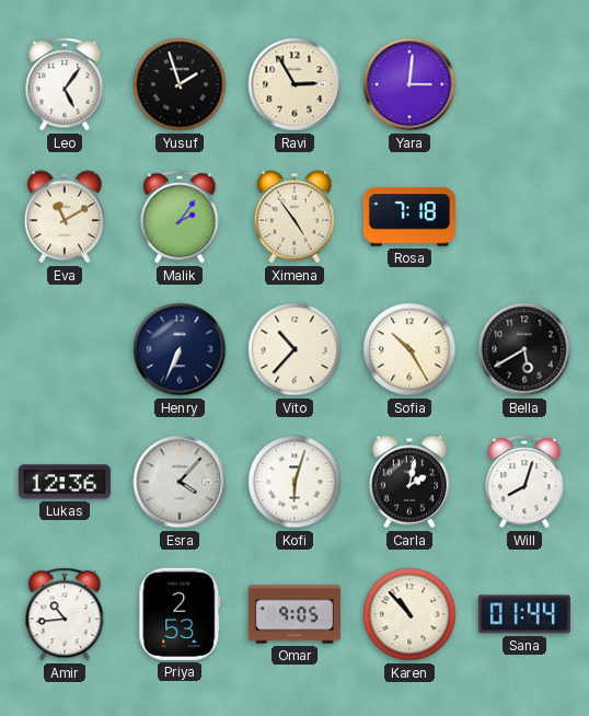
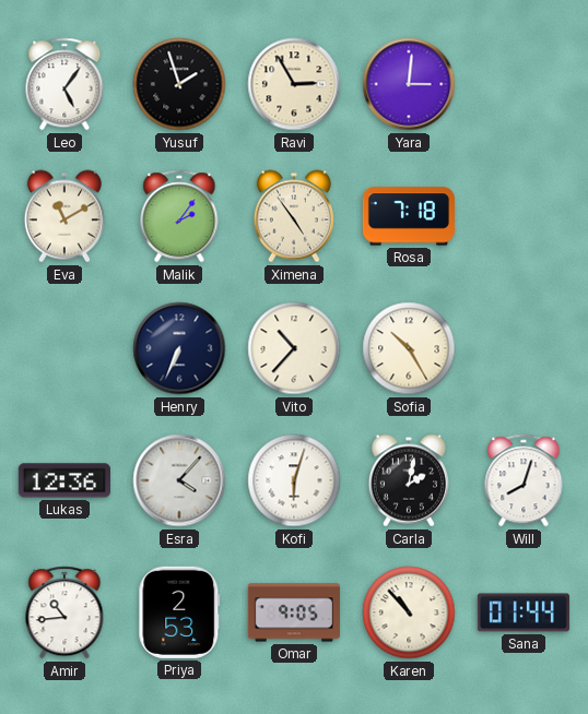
Bella: 5:40 -> none
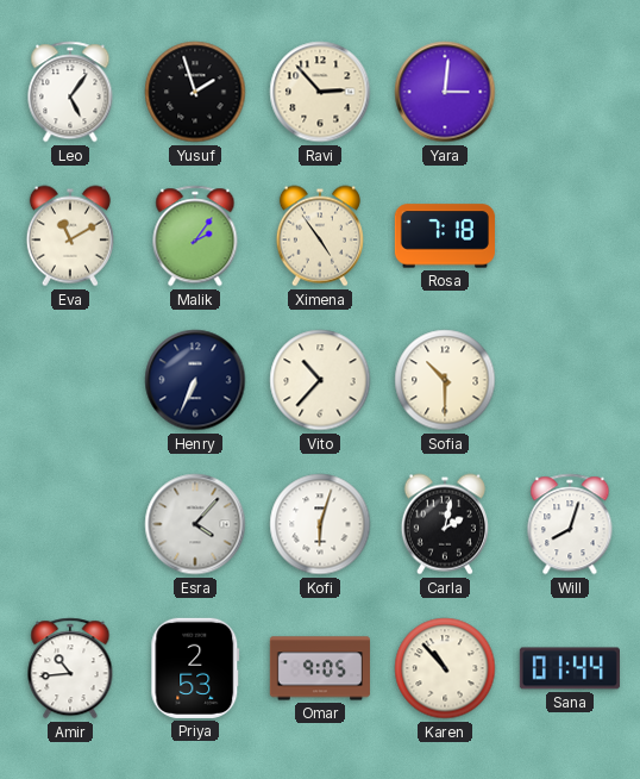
Ravi: 2:55 -> 2:53
Sofia: 10:25 -> 10:30
Lukas: 12:36 -> none
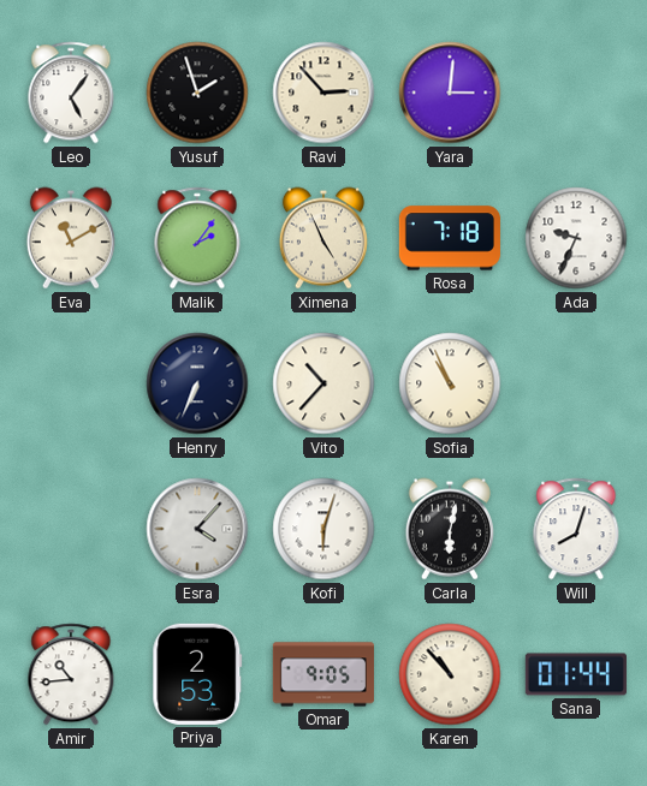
Ximena: 4:54 -> 4:56
Ada: none -> 9:34
Sofia: 10:30 -> 10:56
Carla: 2:02 -> 6:02
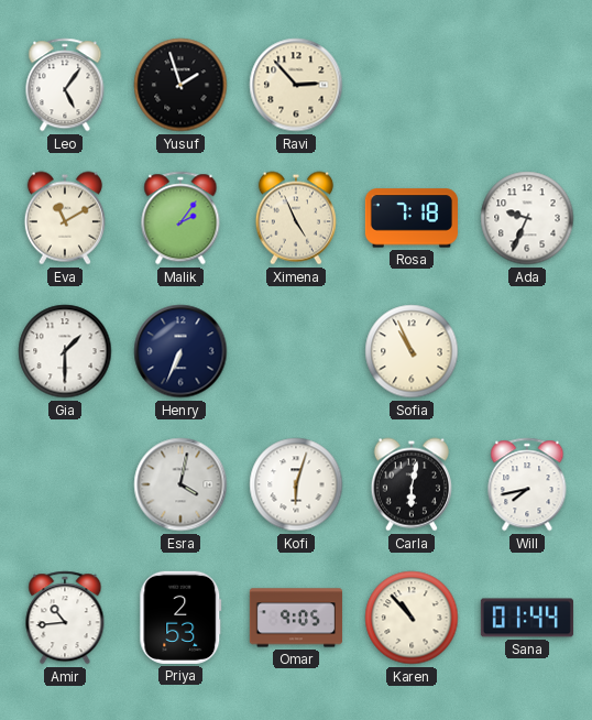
Yara: 3:01 -> none
Gia: none -> 1:30
Vito: 10:37 -> none
Esra: 4:07 -> 4:02
Will: 8:03 -> 7:43
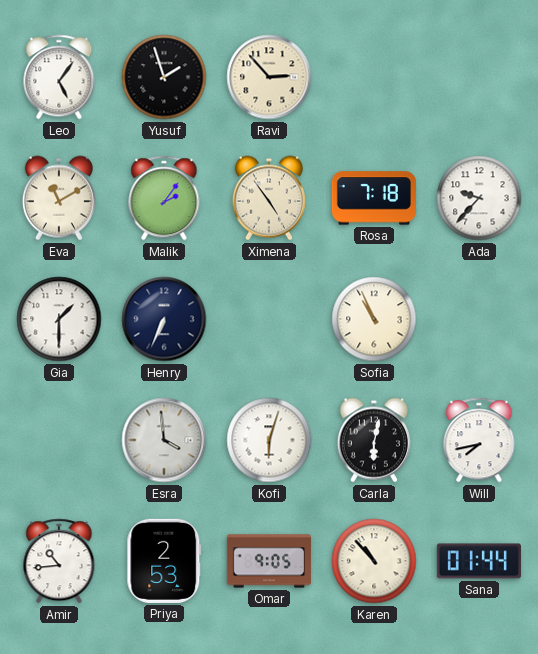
Ximena: 4:56 -> 4:54
Ada: 9:34 -> 9:37
Esra: 4:02 -> 3:59
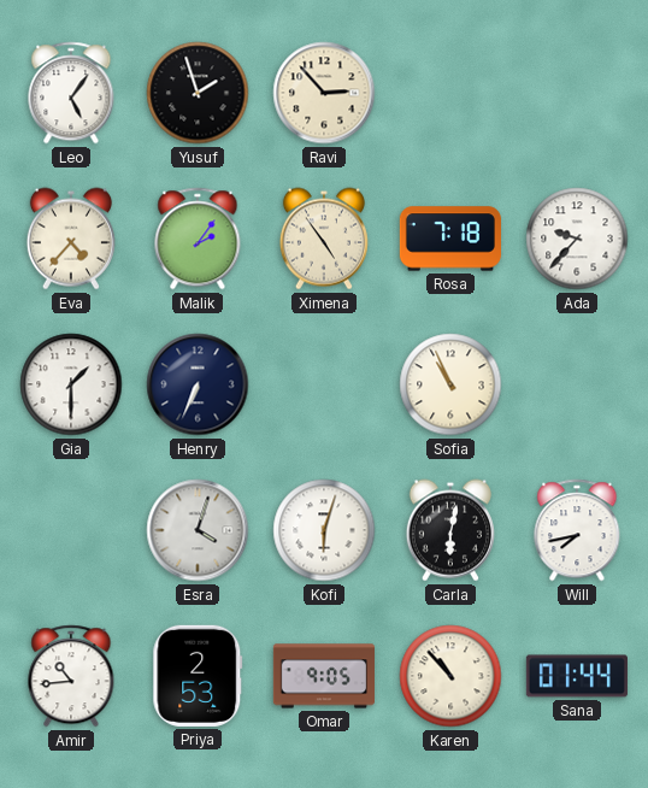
Eva: 11:10 -> 4:37
Esra: 3:59 -> 4:03
